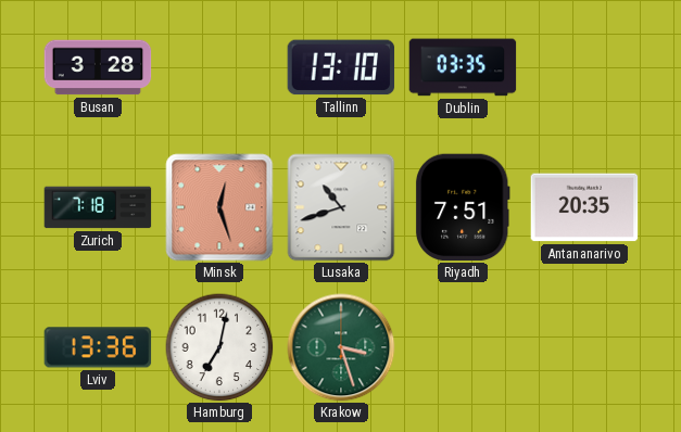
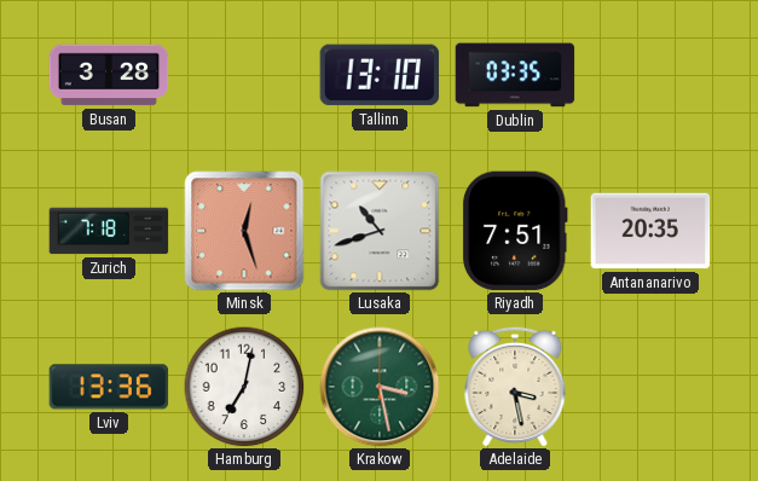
Krakow: 3:27 -> 3:28
Adelaide: none -> 3:28
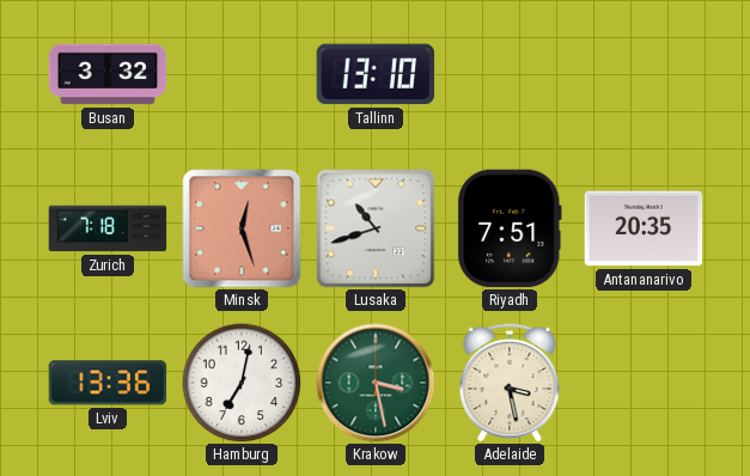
Busan: 3:28 -> 3:32
Dublin: 03:35 -> none
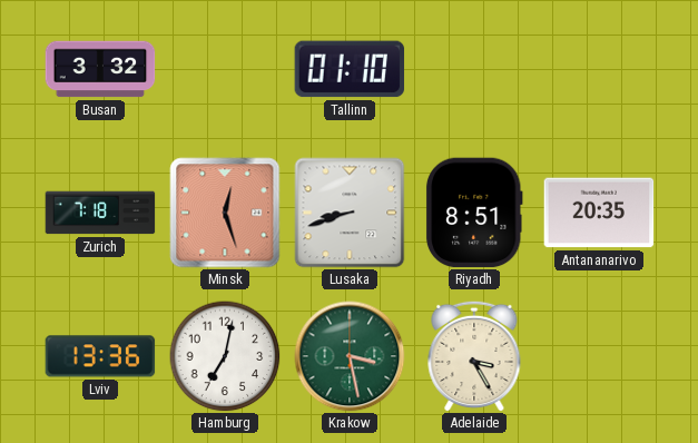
Tallinn: 13:10 -> 01:10
Lusaka: 10:42 -> 8:42
Riyadh: 7:51 -> 8:51
Adelaide: 3:28 -> 3:25
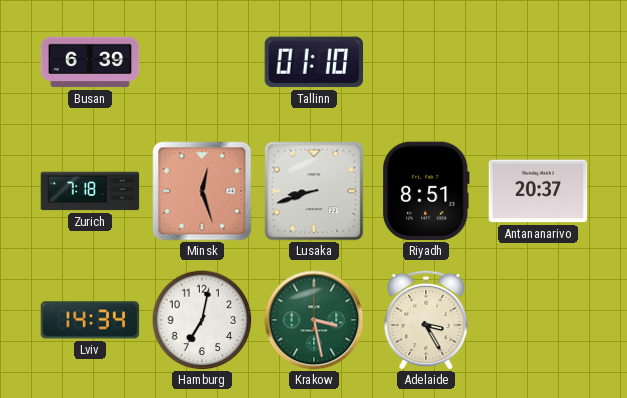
Busan: 3:32 -> 6:39
Antananarivo: 20:35 -> 20:37
Lviv: 13:36 -> 14:34
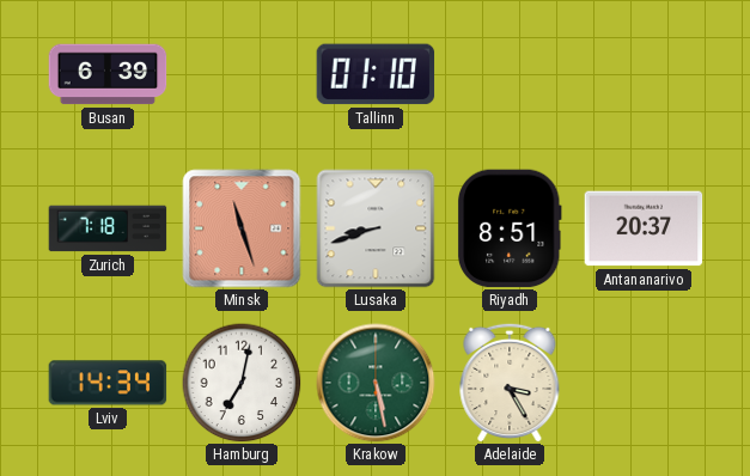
Minsk: 12:27 -> 11:27
Krakow: 3:28 -> 5:28
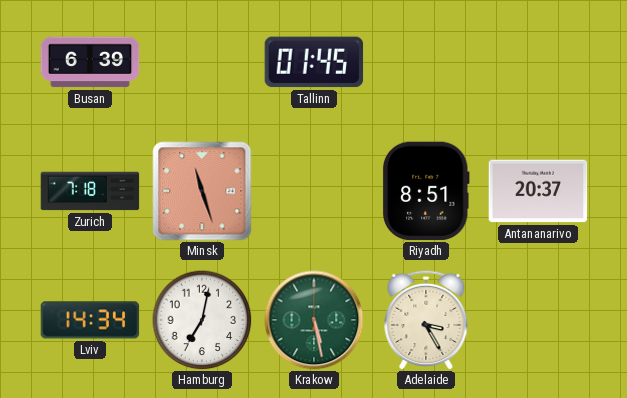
Tallinn: 01:10 -> 01:45
Lusaka: 8:42 -> none
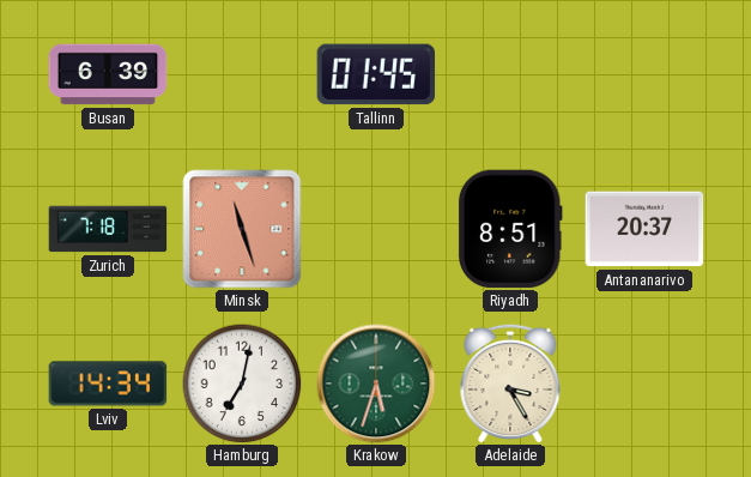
Krakow: 5:28 -> 5:33
